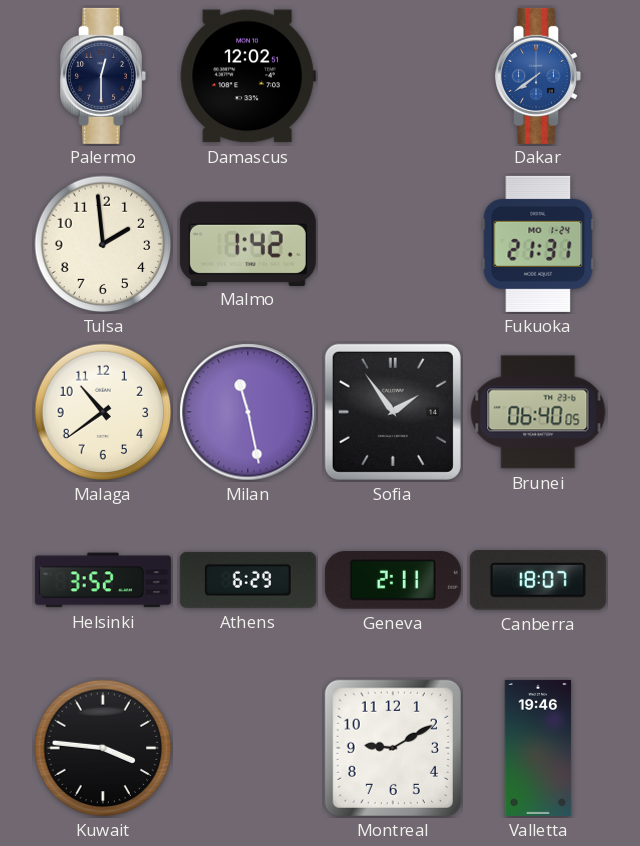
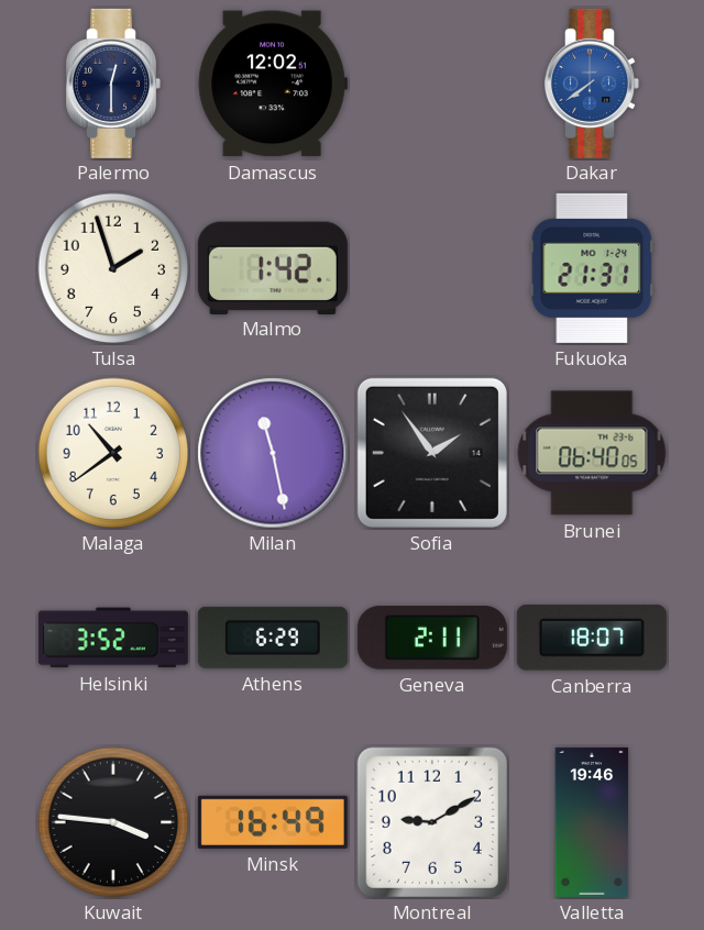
Tulsa: 1:59 -> 1:57
Minsk: none -> 16:49
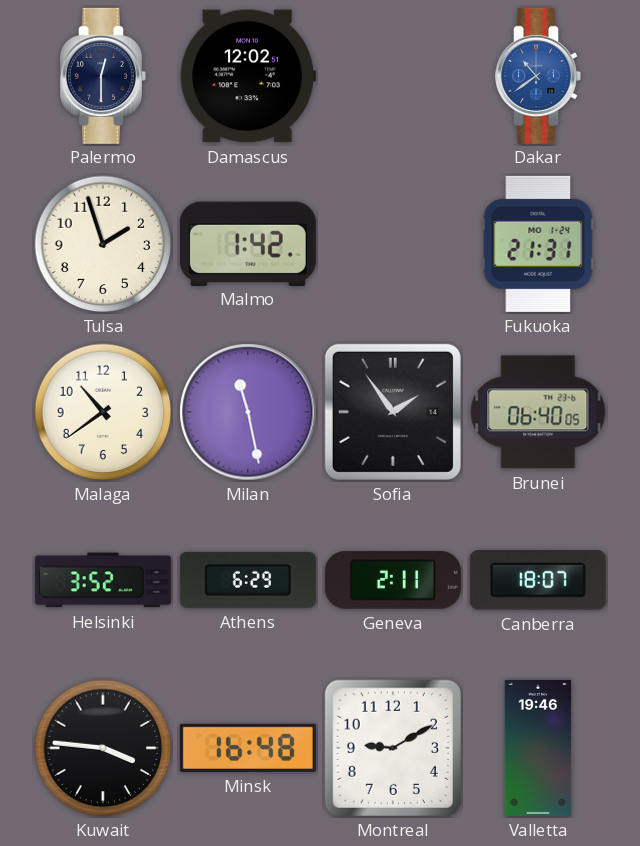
Dakar: 7:39 -> 10:39
Minsk: 16:49 -> 16:48
